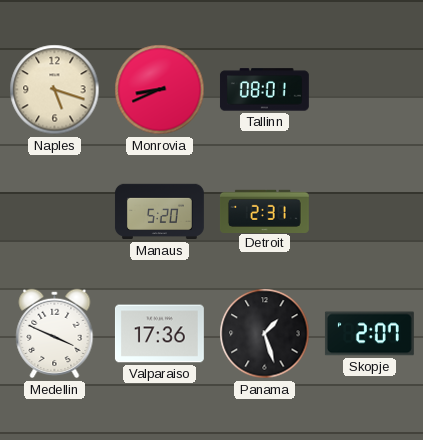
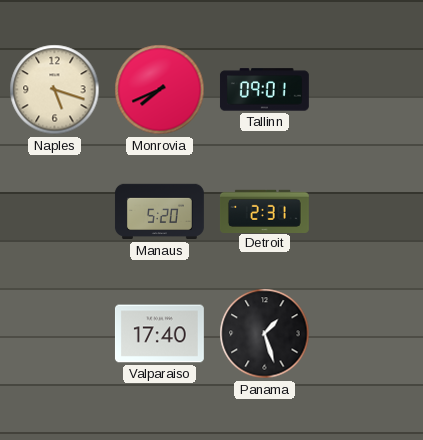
Monrovia: 8:41 -> 7:41
Tallinn: 08:01 -> 09:01
Medellin: 3:49 -> none
Valparaiso: 17:36 -> 17:40
Skopje: 2:07 -> none
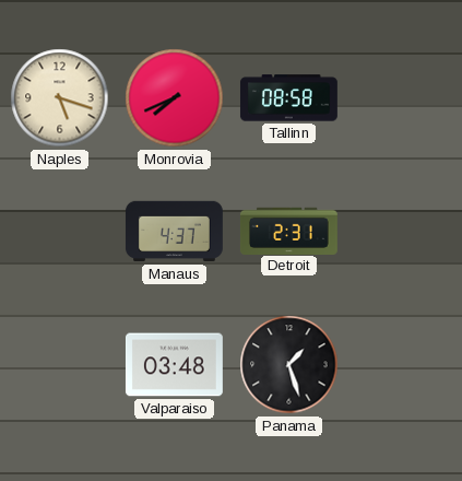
Tallinn: 09:01 -> 08:58
Manaus: 5:20 -> 4:37
Valparaiso: 17:40 -> 03:48
